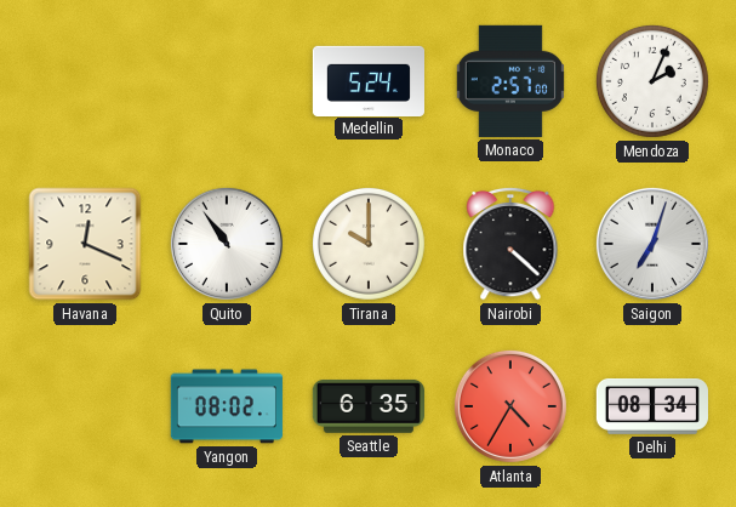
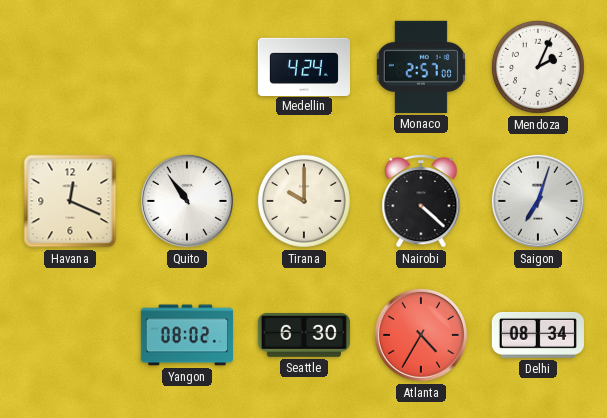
Medellin: 5:24 -> 4:24
Seattle: 6:35 -> 6:30
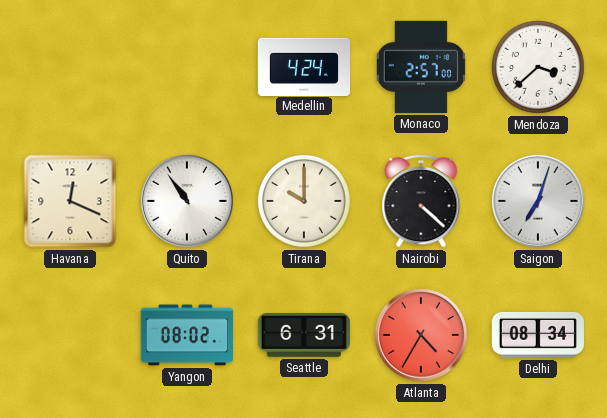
Mendoza: 2:04 -> 3:38
Seattle: 6:30 -> 6:31
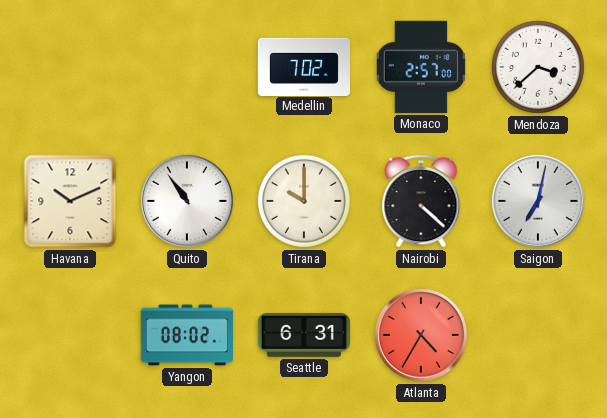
Medellin: 4:24 -> 7:02
Havana: 12:19 -> 10:11
Saigon: 7:03 -> 7:02
Delhi: 08:34 -> none
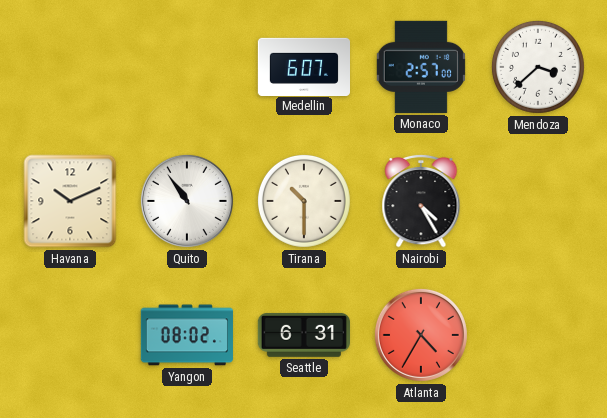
Medellin: 7:02 -> 6:07
Tirana: 10:00 -> 10:30
Nairobi: 4:22 -> 4:25
Saigon: 7:02 -> none
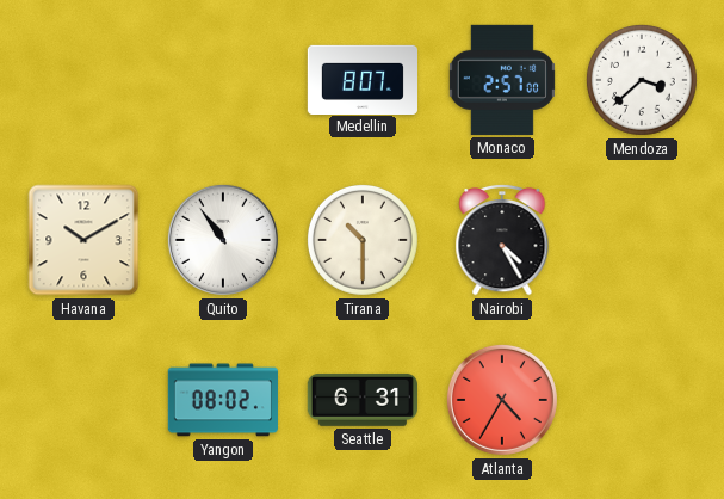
Medellin: 6:07 -> 8:07
Havana: 10:11 -> 10:10
